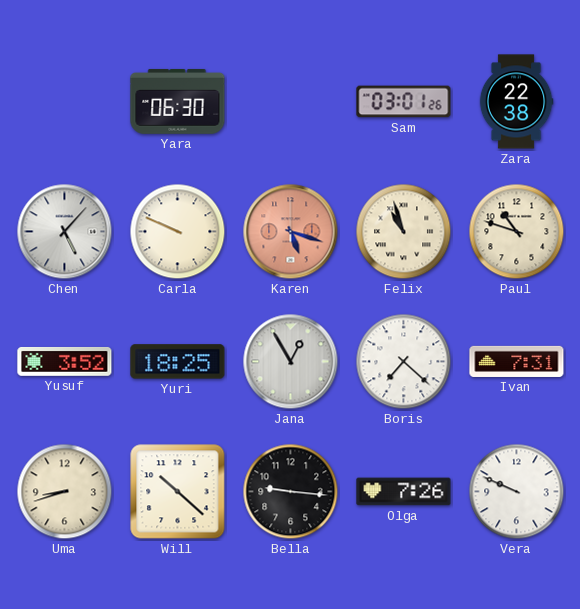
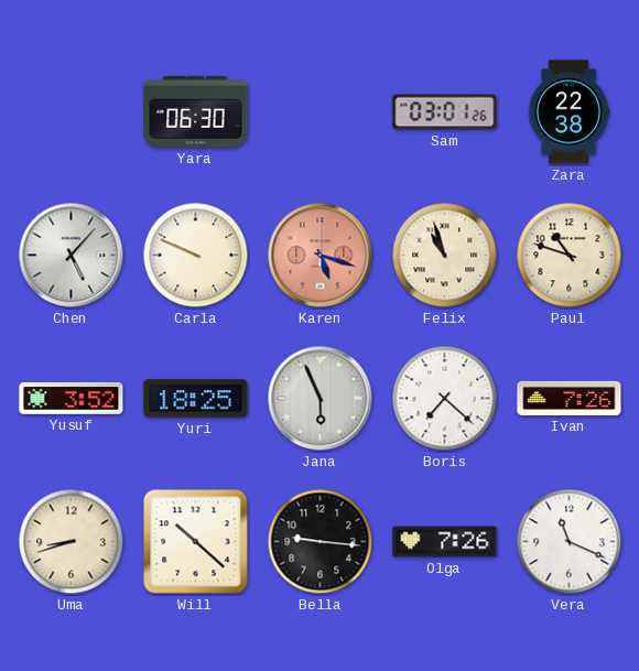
Jana: 12:55 -> 5:56
Ivan: 7:31 -> 7:26
Vera: 9:49 -> 11:19
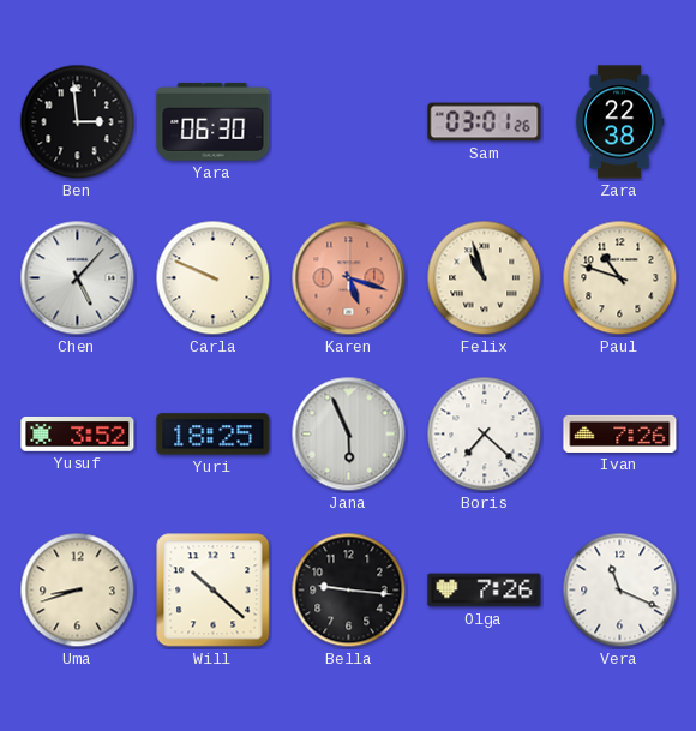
Ben: none -> 2:59
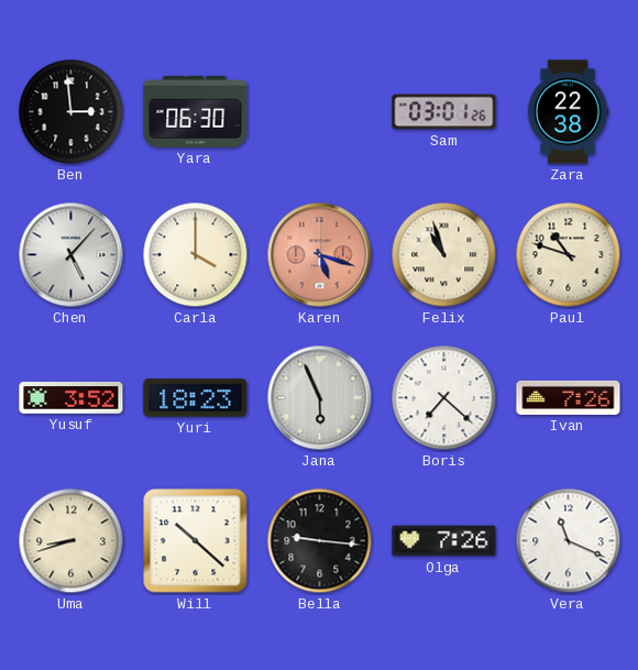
Carla: 9:49 -> 4:00
Yuri: 18:25 -> 18:23
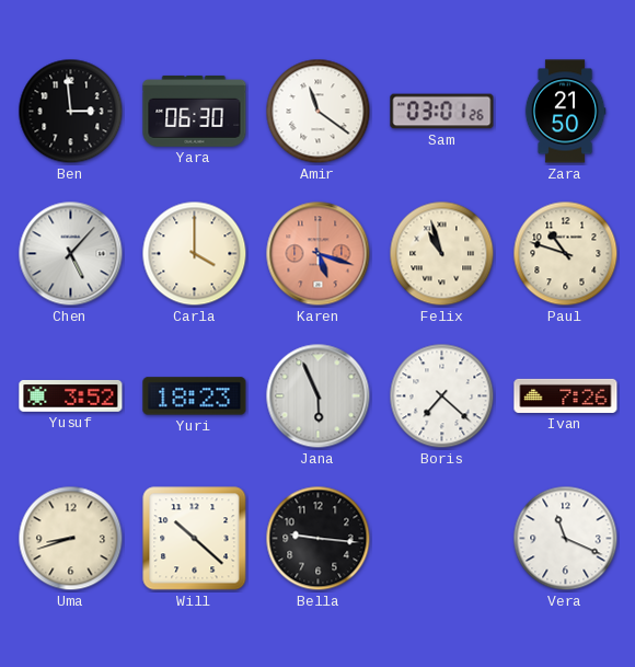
Amir: none -> 11:21
Zara: 22:38 -> 21:50
Olga: 7:26 -> none
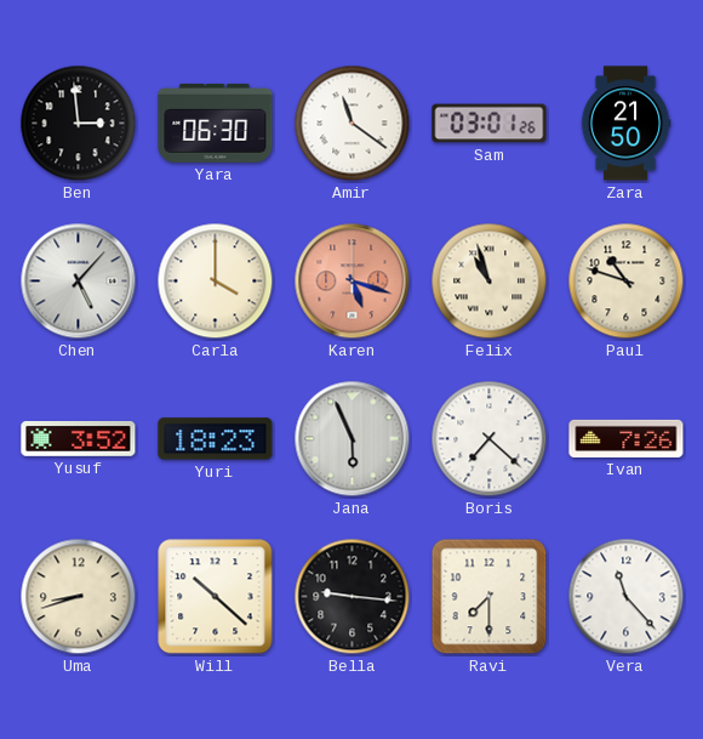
Ravi: none -> 7:30
Vera: 11:19 -> 11:23
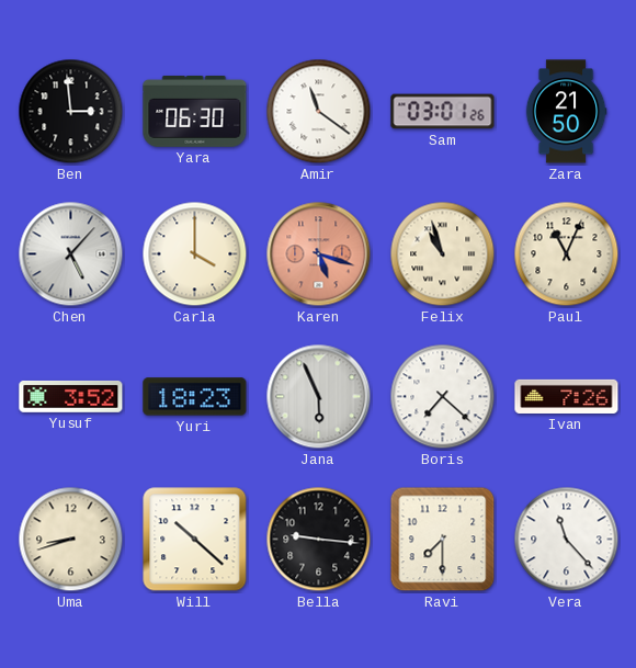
Paul: 10:48 -> 11:04
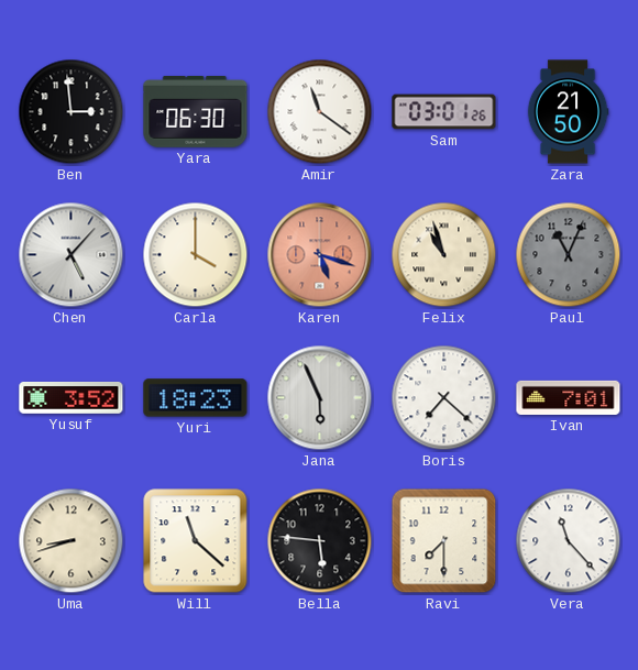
Paul dial: cream -> grey
Ivan: 7:26 -> 7:01
Will: 10:22 -> 11:22
Bella: 9:16 -> 5:46
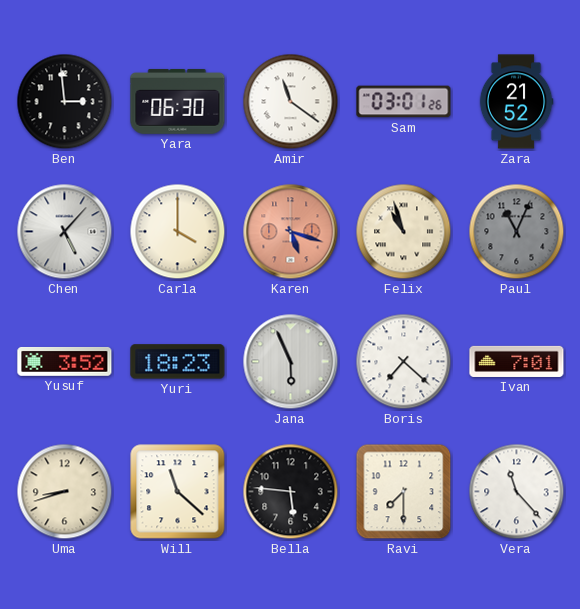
Zara: 21:50 -> 21:52
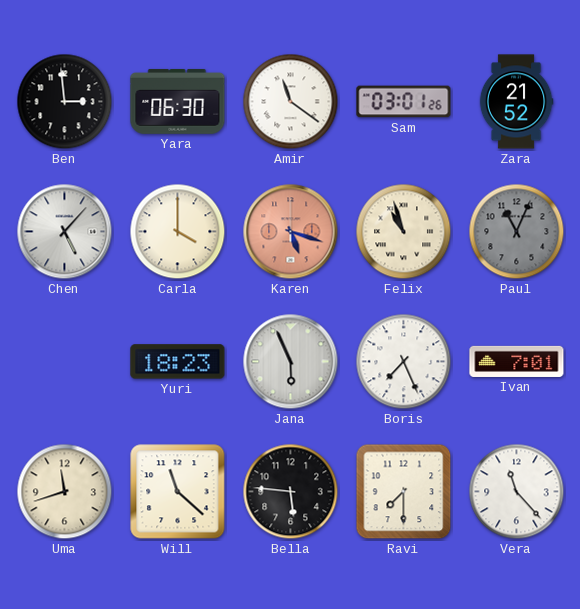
Yusuf: 3:52 -> none
Boris: 7:22 -> 7:26
Uma: 8:42 -> 11:42
